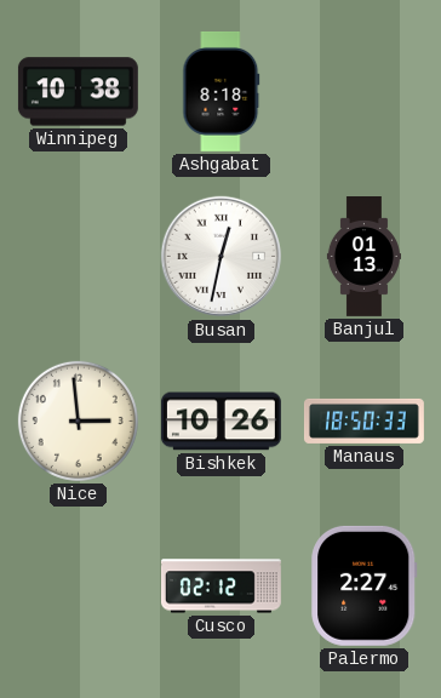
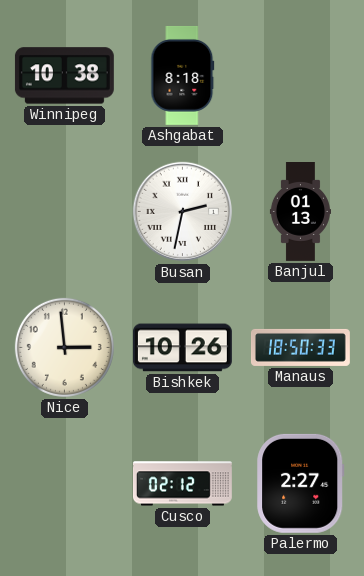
Busan: 12:32 -> 2:32
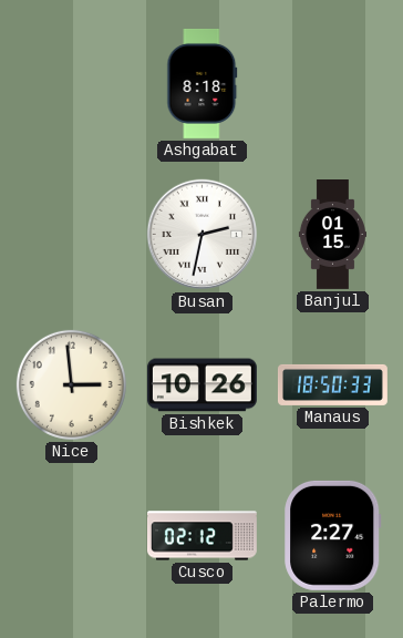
Winnipeg: 10:38 -> none
Banjul: 01:13 -> 01:15
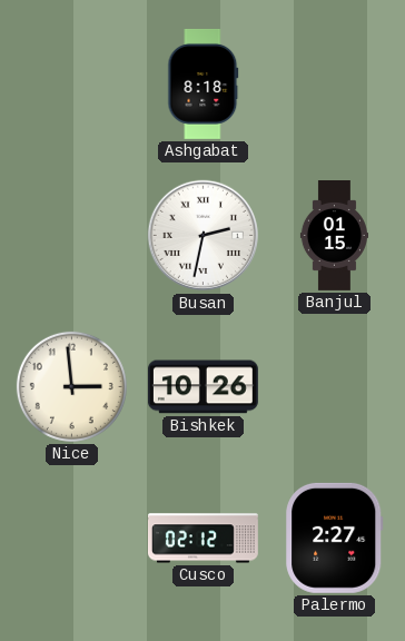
Manaus: 18:50 -> none
